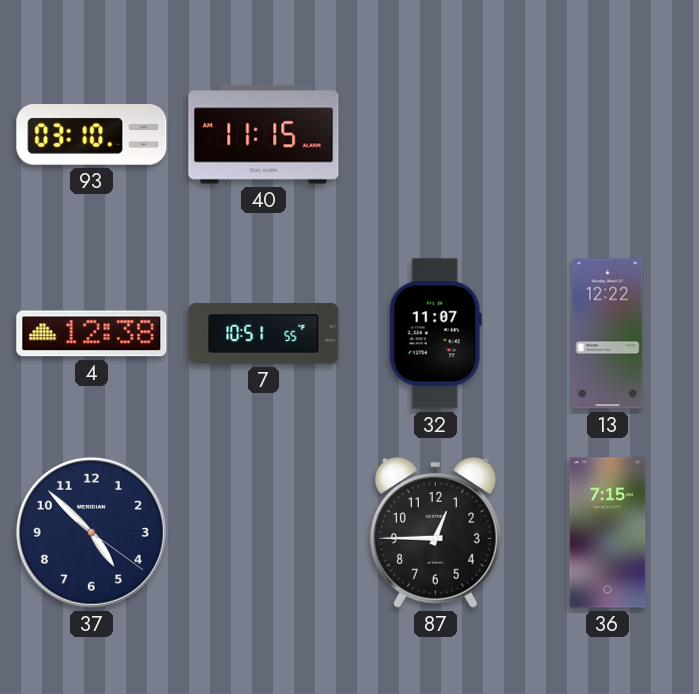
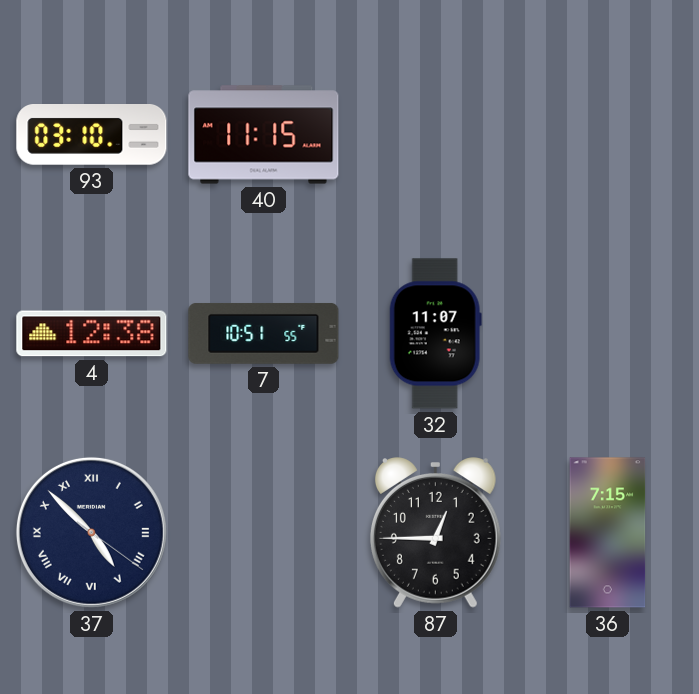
13: 12:22 -> none
37 numerals: Arabic -> Roman
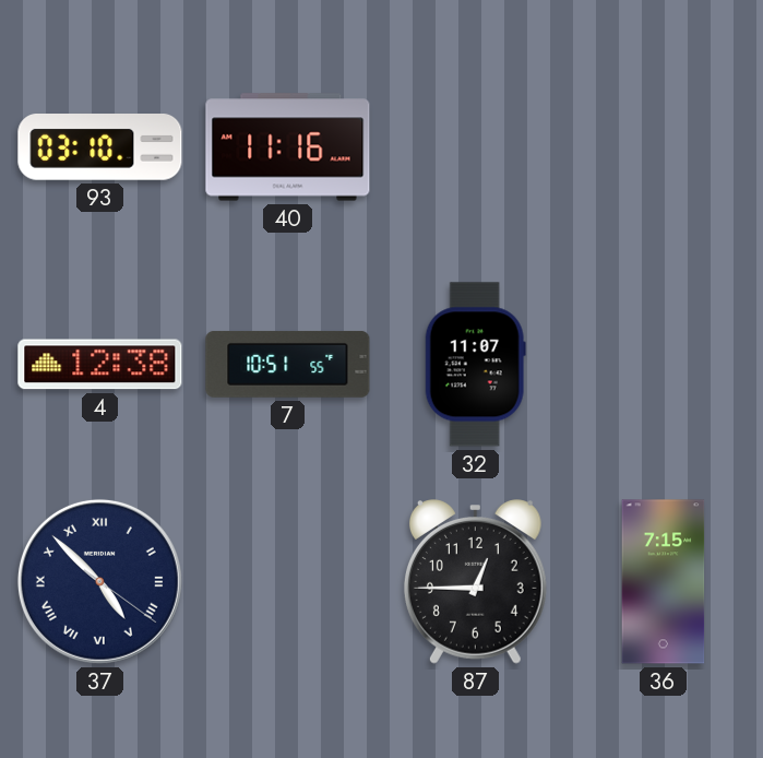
40: 11:15 -> 11:16
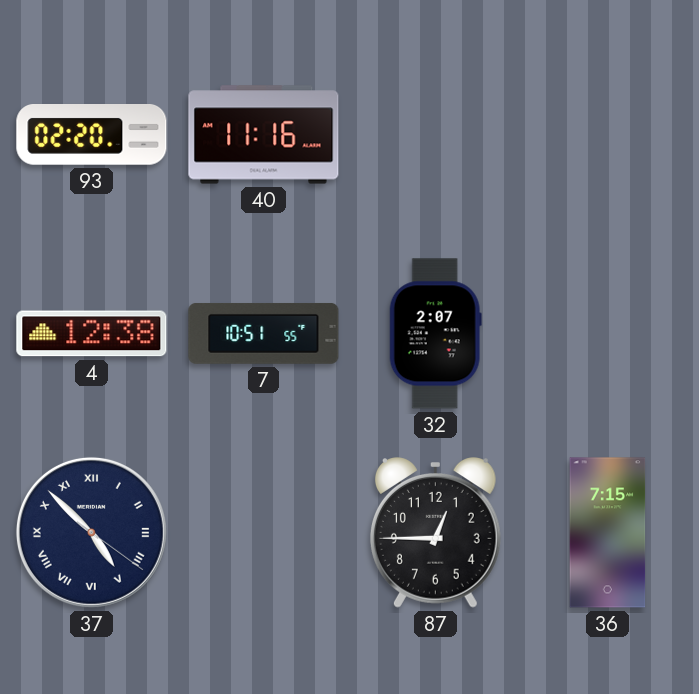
93: 03:10 -> 02:20
32: 11:07 -> 2:07
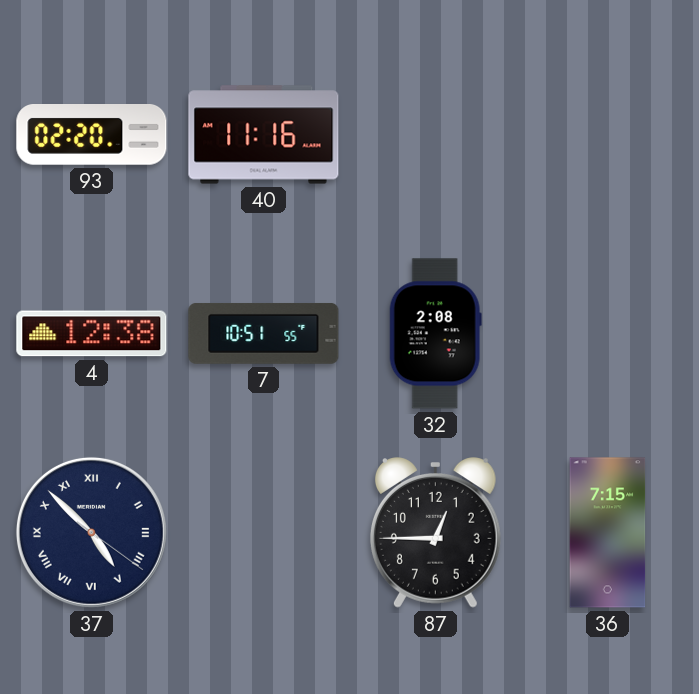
32: 2:07 -> 2:08
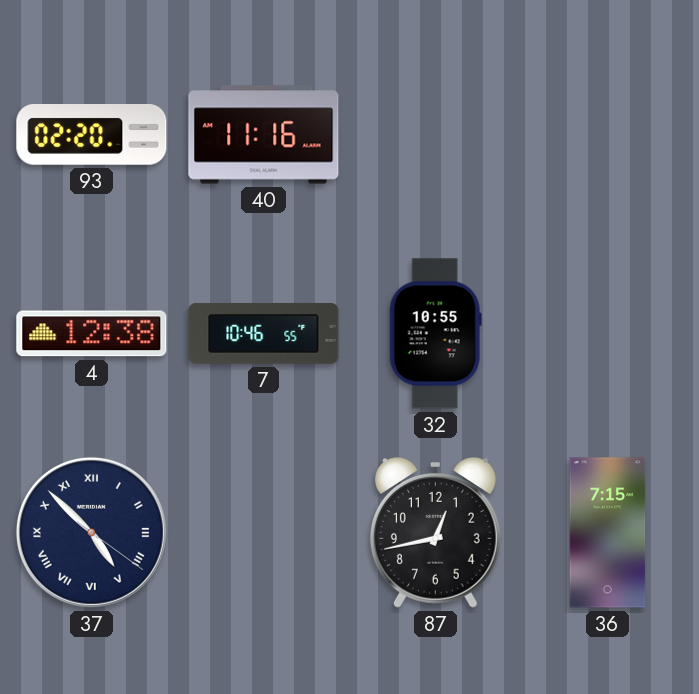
7: 10:51 -> 10:46
32: 2:08 -> 10:55
87: 12:45 -> 12:43
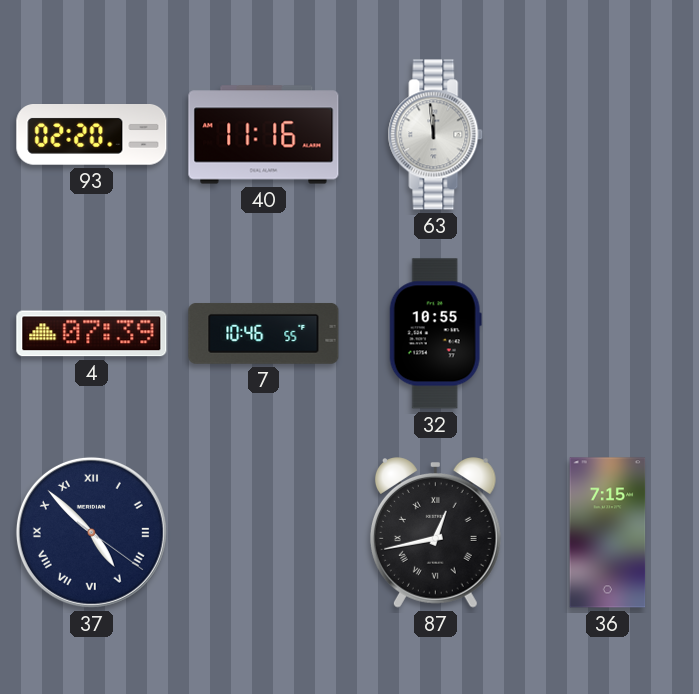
63: none -> 11:59
4: 12:38 -> 07:39
87 numerals: Arabic -> Roman
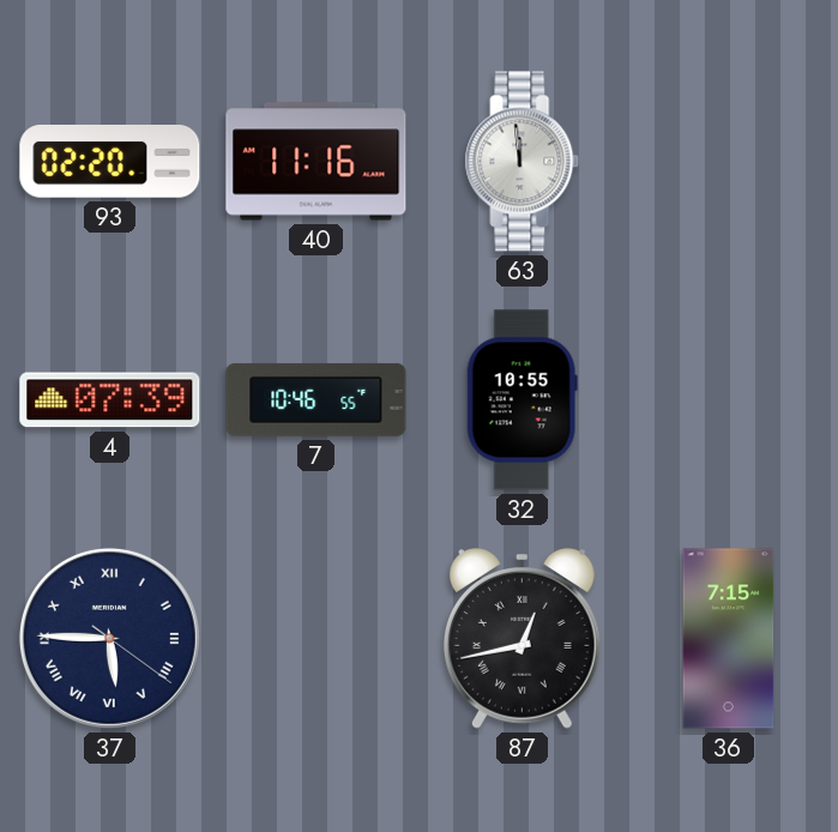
37: 4:52 -> 5:45
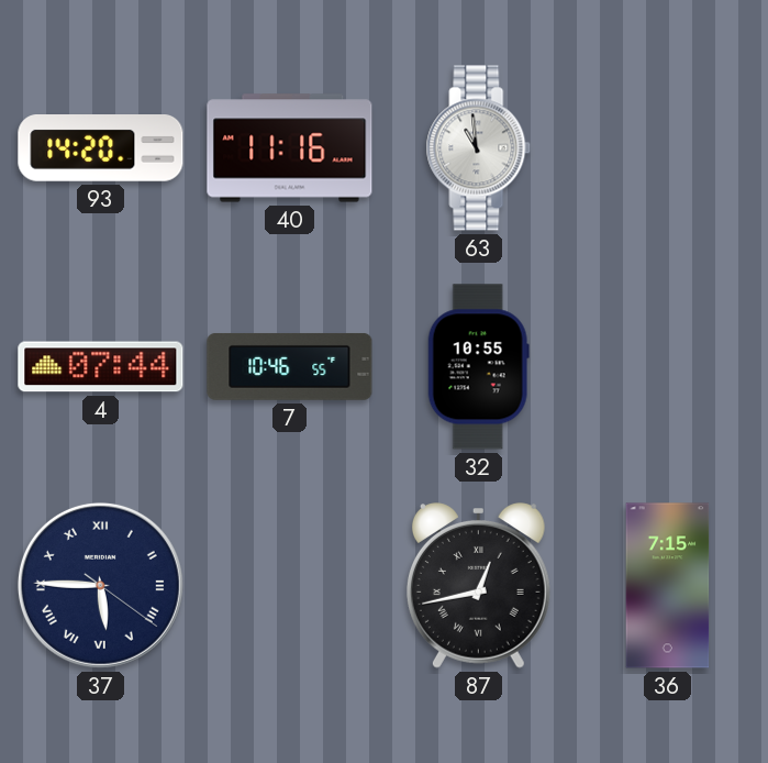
93: 02:20 -> 14:20
63: 11:59 -> 10:59
4: 07:39 -> 07:44
